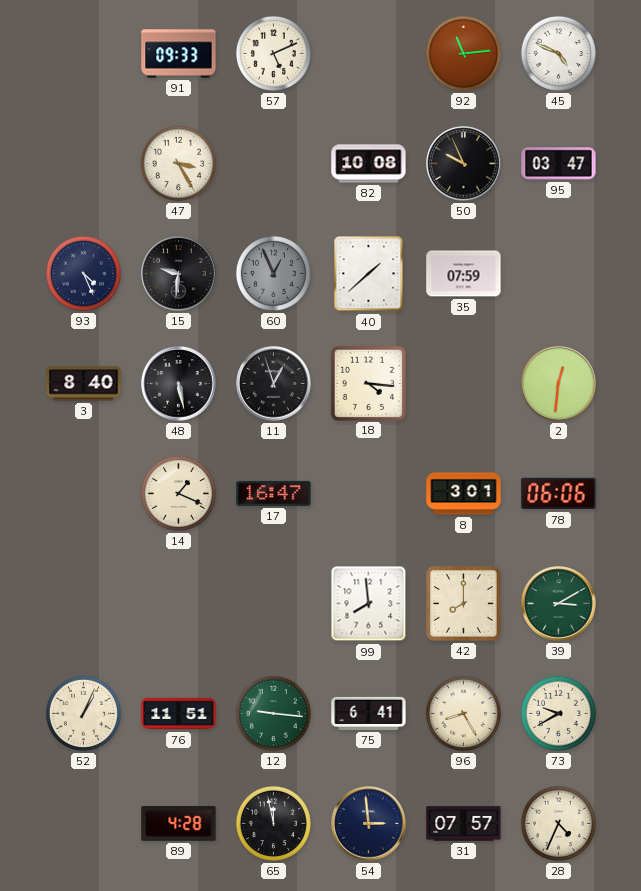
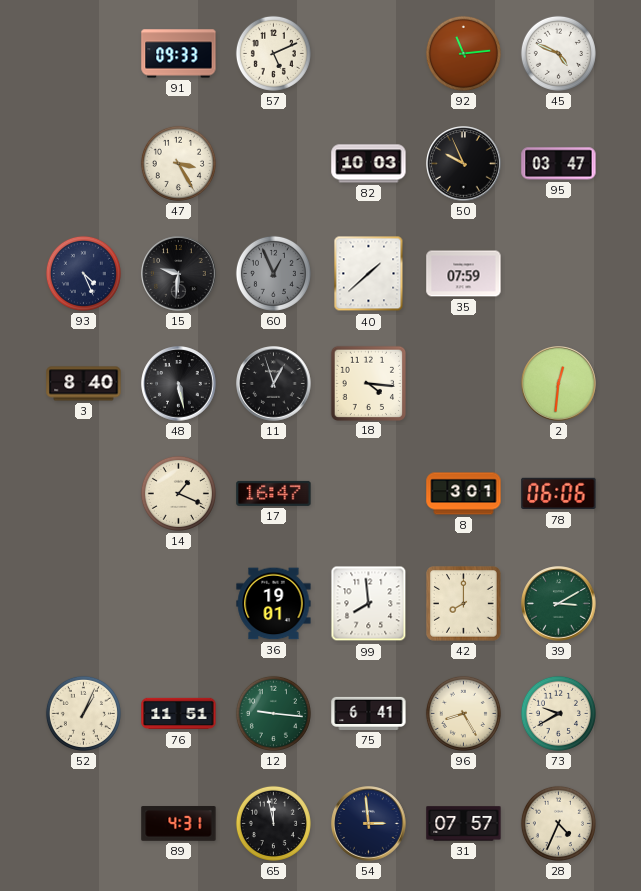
82: 10:08 -> 10:03
36: none -> 19:01
89: 4:28 -> 4:31
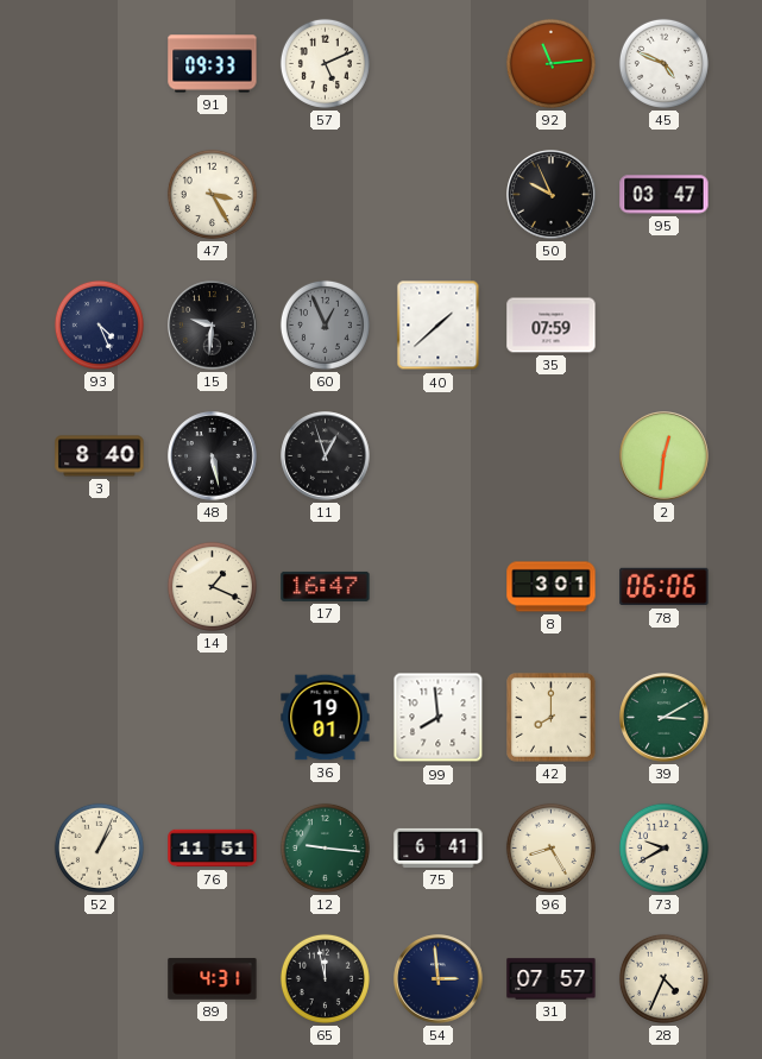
82: 10:03 -> none
18: 4:16 -> none
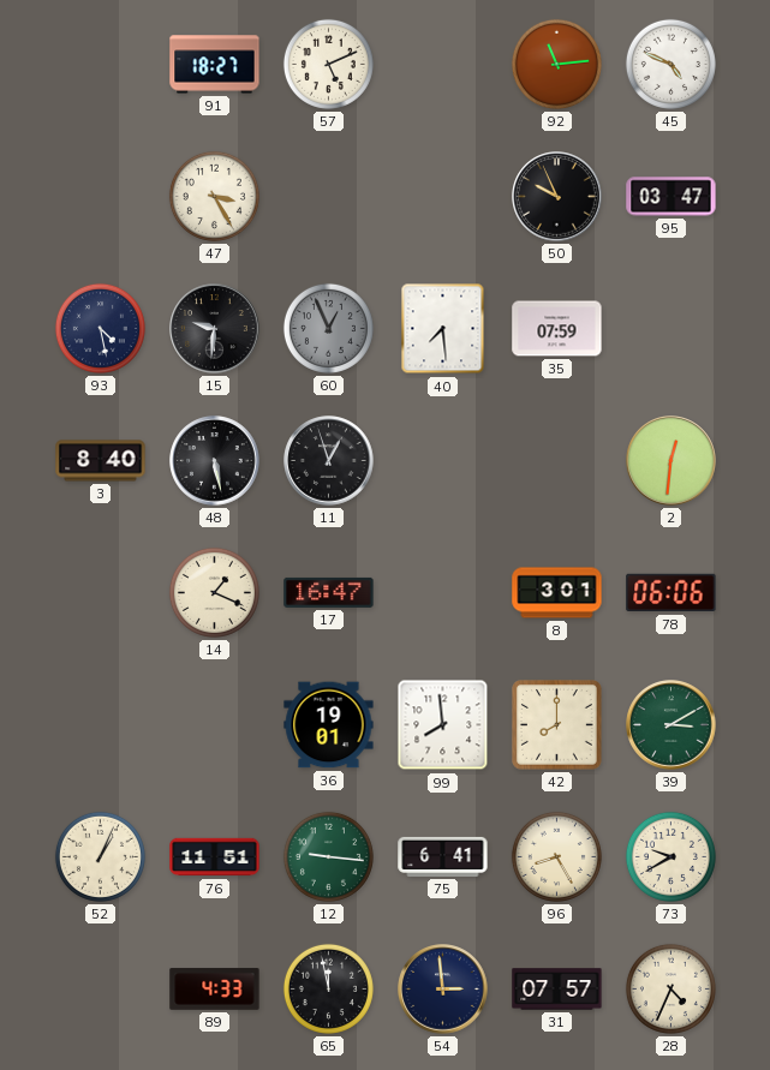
91: 09:33 -> 18:27
93: 4:26 -> 4:28
40: 1:38 -> 7:29
89: 4:31 -> 4:33
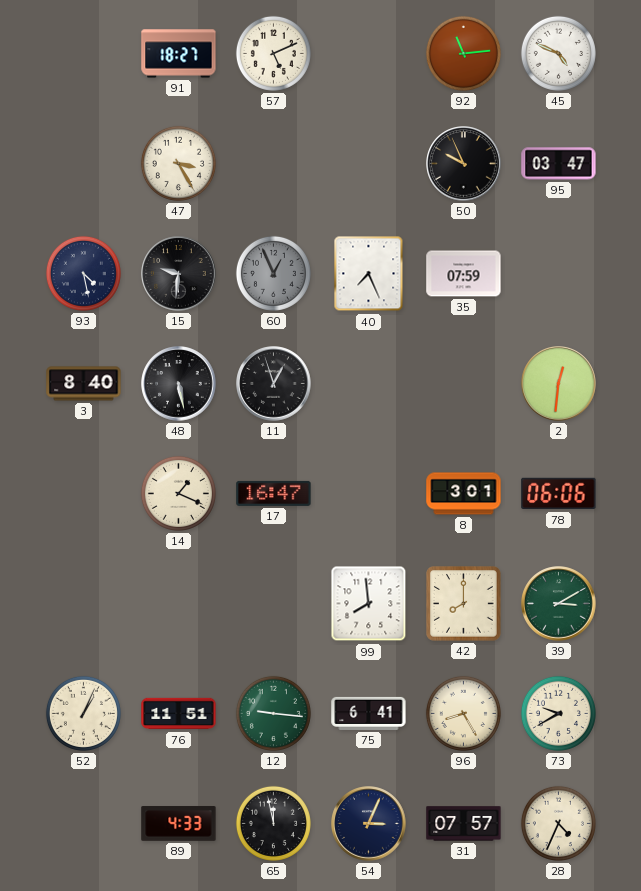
40: 7:29 -> 7:26
36: 19:01 -> none
54: 2:59 -> 3:04
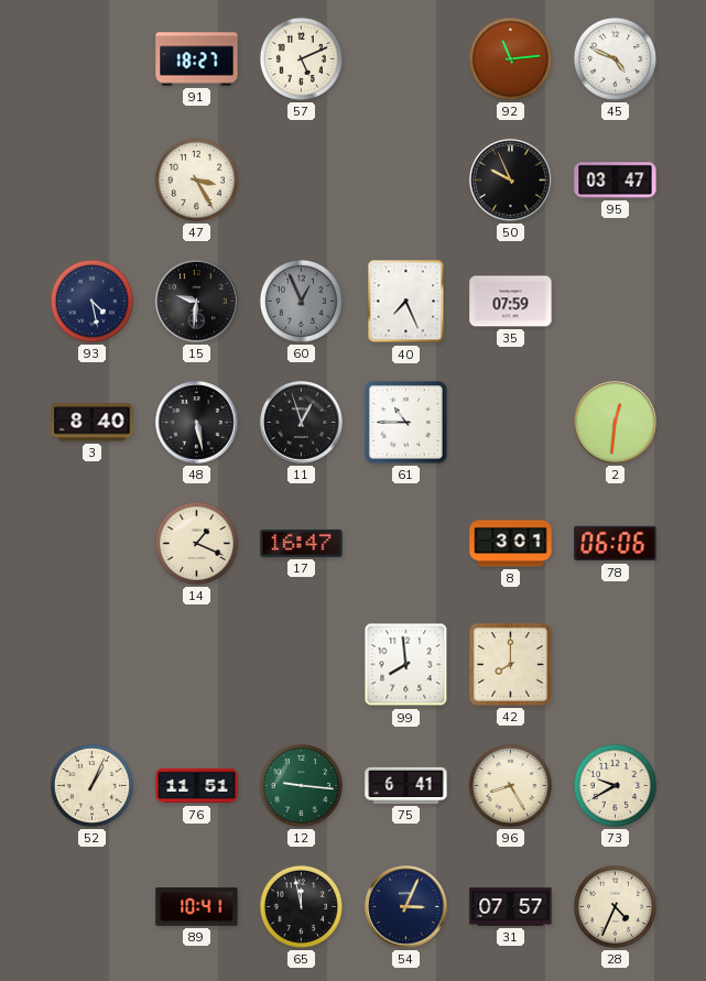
61: none -> 10:45
39: 3:10 -> none
89: 4:33 -> 10:41
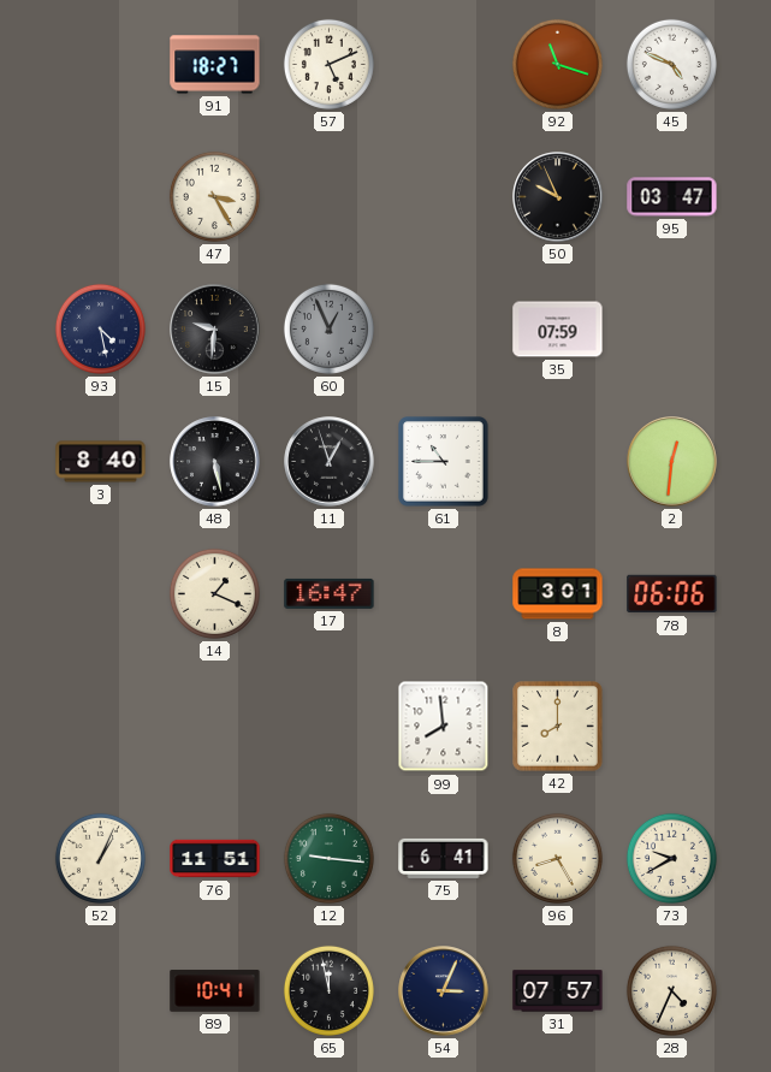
92: 11:14 -> 11:18
40: 7:26 -> none
